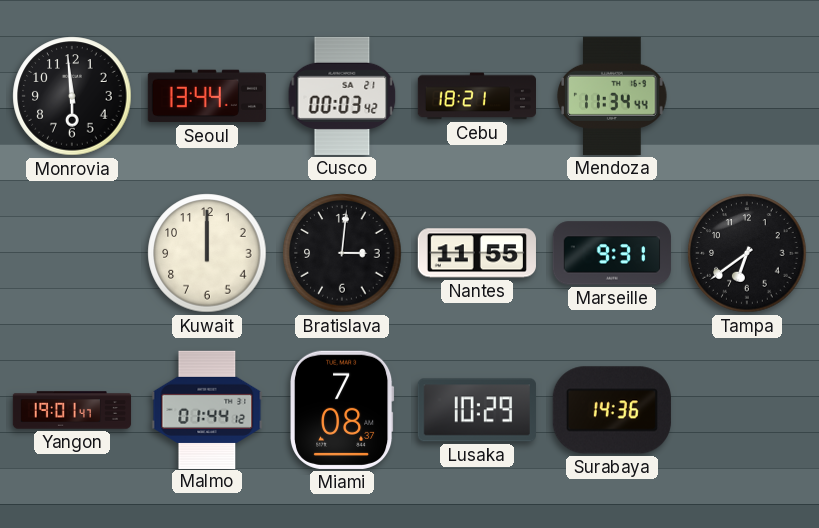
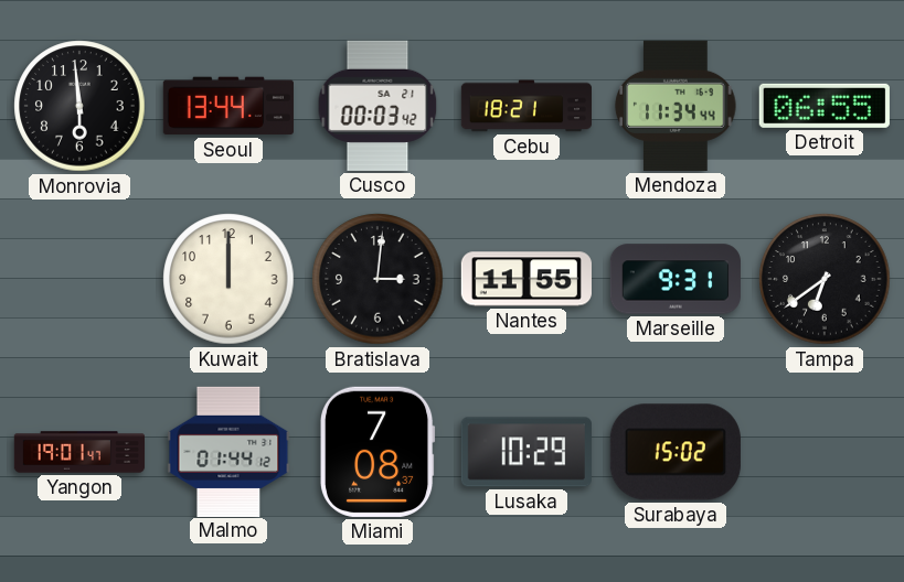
Detroit: none -> 06:55
Surabaya: 14:36 -> 15:02
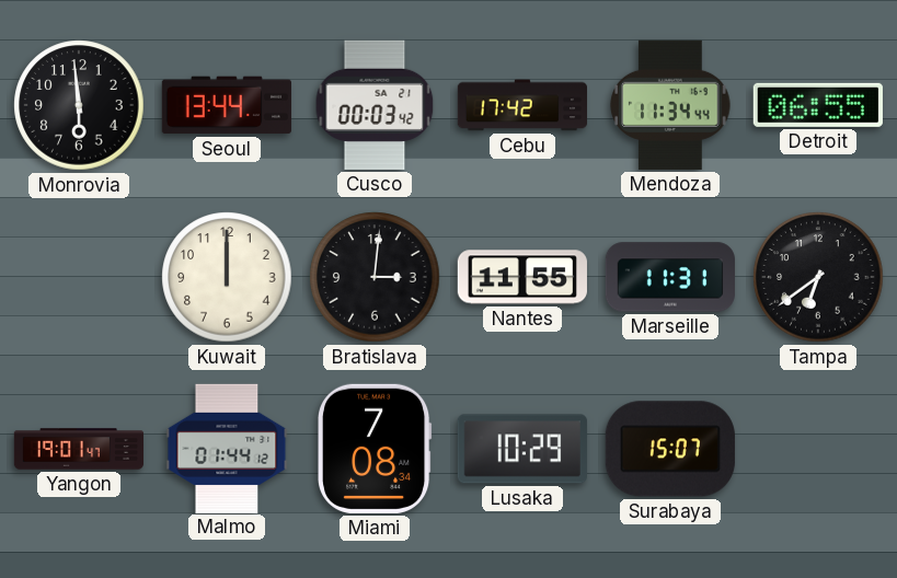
Cebu: 18:21 -> 17:42
Marseille: 9:31 -> 11:31
Miami: 7:08:37 -> 7:08:34
Surabaya: 15:02 -> 15:07
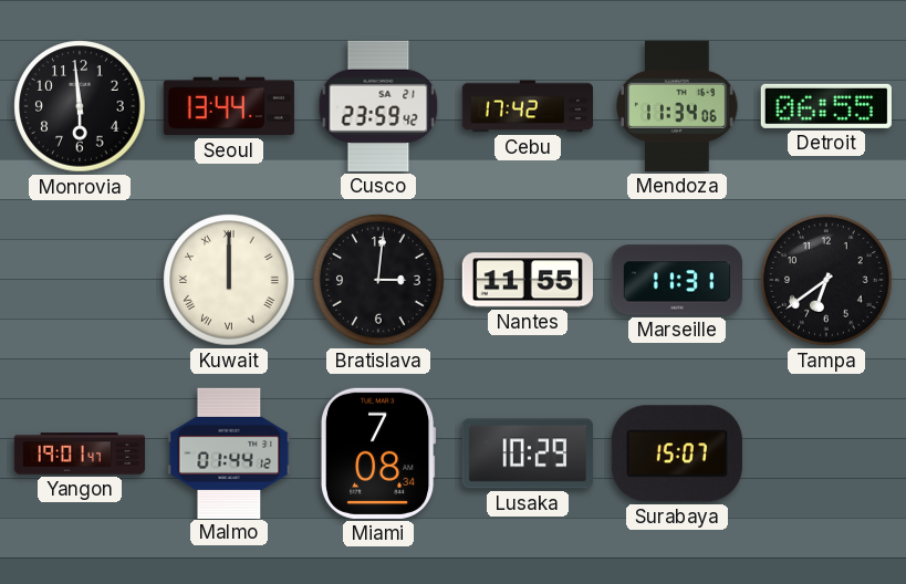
Cusco: 00:03 -> 23:59
Mendoza: 11:34:44 -> 11:34:06
Kuwait numerals: Arabic -> Roman
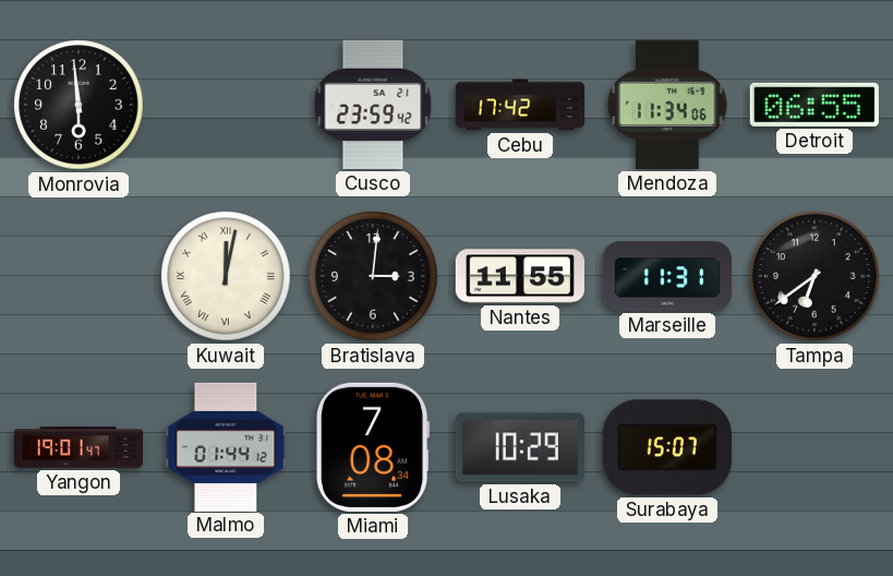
Seoul: 13:44 -> none
Kuwait: 12:00 -> 12:02
